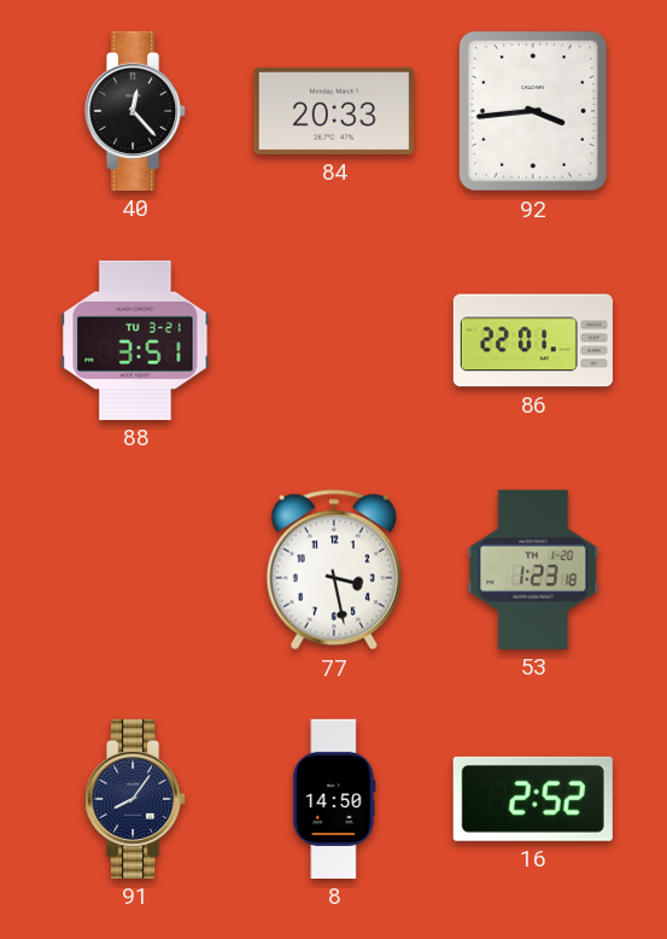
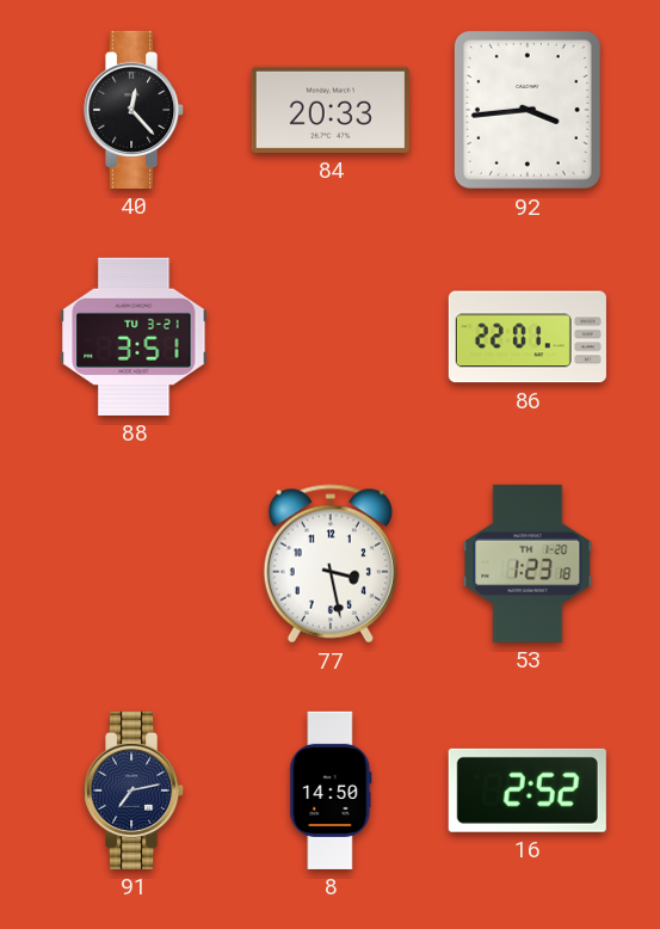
91: 8:06 -> 7:13
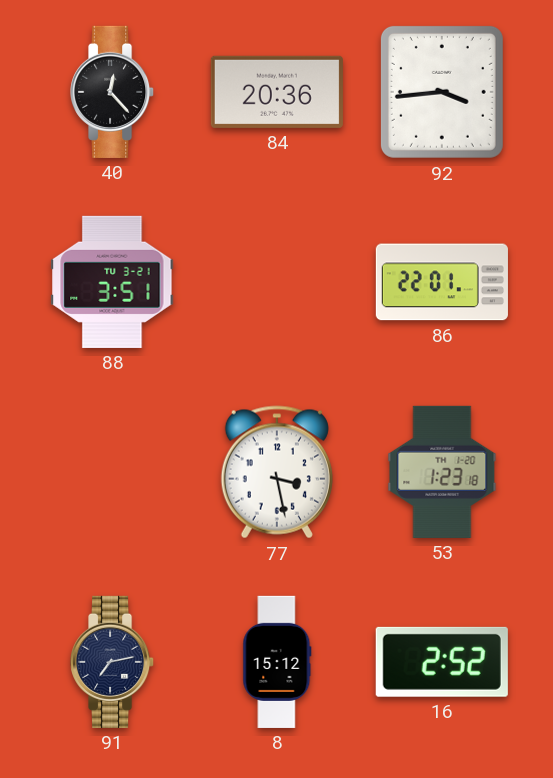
84: 20:33 -> 20:36
8: 14:50 -> 15:12
